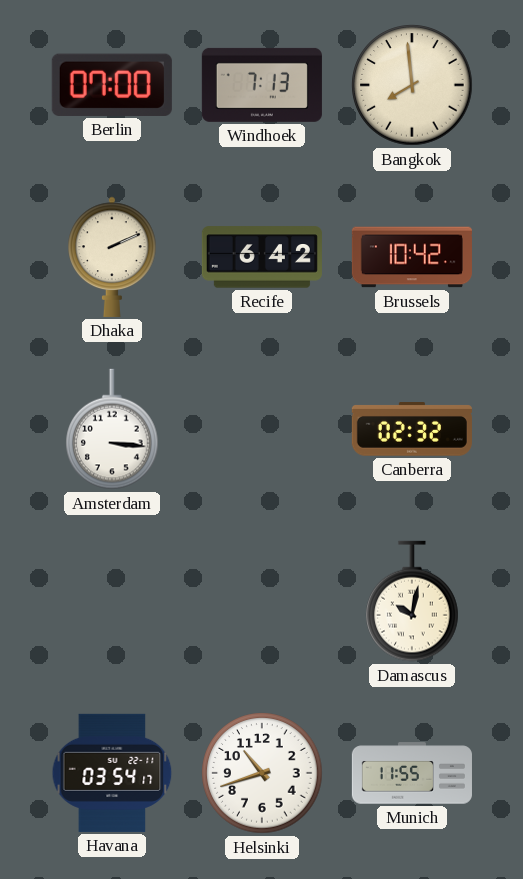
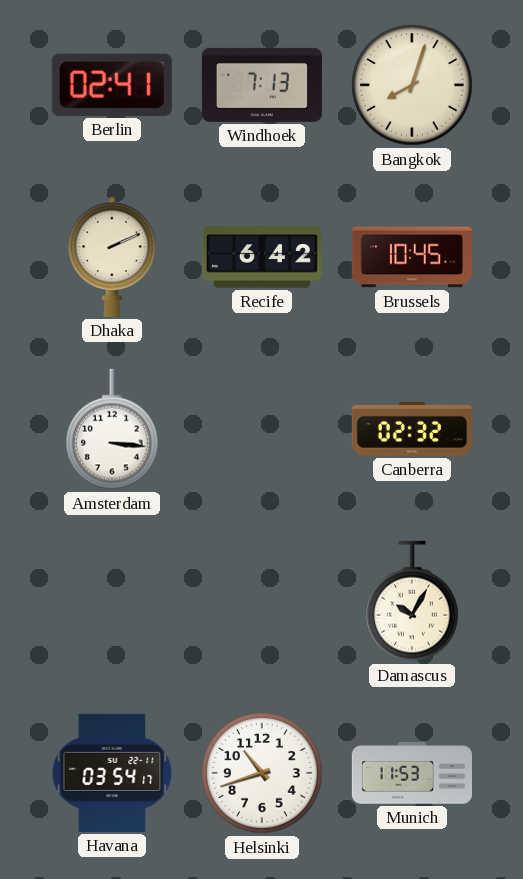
Berlin: 07:00 -> 02:41
Bangkok: 7:59 -> 8:03
Brussels: 10:42 -> 10:45
Damascus: 10:02 -> 10:05
Munich: 11:55 -> 11:53
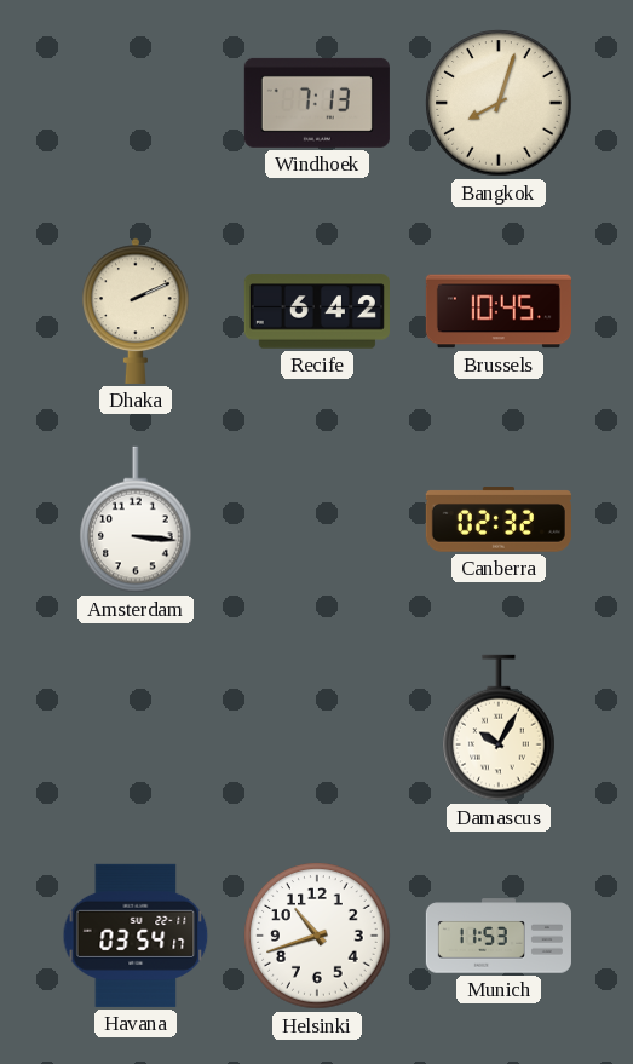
Berlin: 02:41 -> none
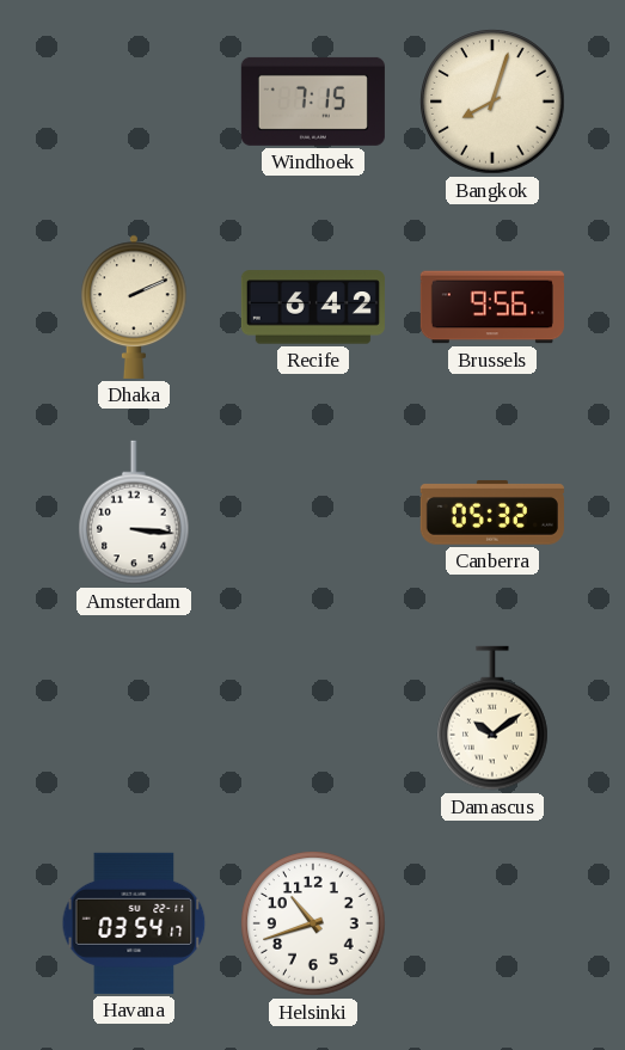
Windhoek: 7:13 -> 7:15
Brussels: 10:45 -> 9:56
Canberra: 02:32 -> 05:32
Damascus: 10:05 -> 10:09
Munich: 11:53 -> none
